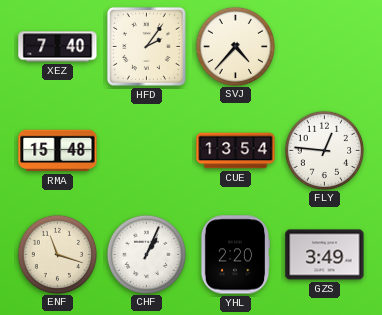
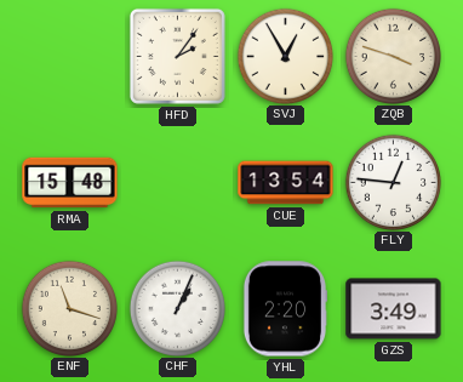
XEZ: 7:40 -> none
SVJ: 4:37 -> 12:55
ZQB: none -> 3:48
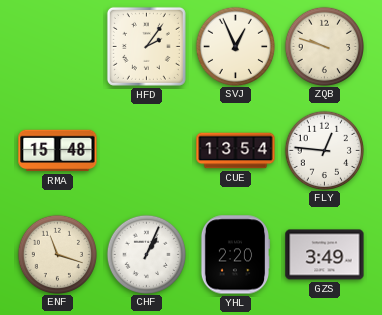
SVJ: 12:55 -> 12:56
ZQB: 3:48 -> 9:48
